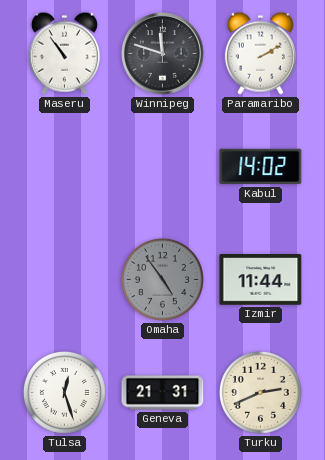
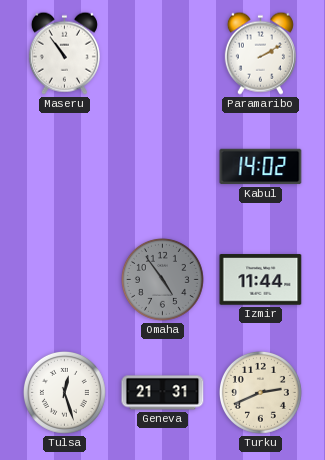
Winnipeg: 11:48 -> none
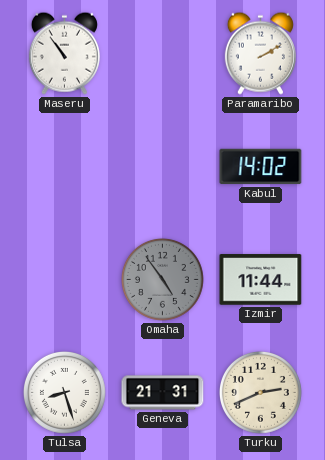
Tulsa: 12:27 -> 8:27
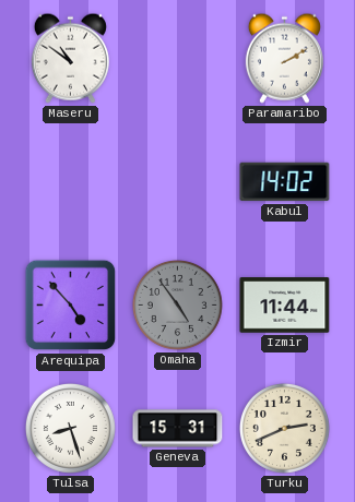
Maseru: 10:54 -> 10:51
Arequipa: none -> 4:53
Geneva: 21:31 -> 15:31
